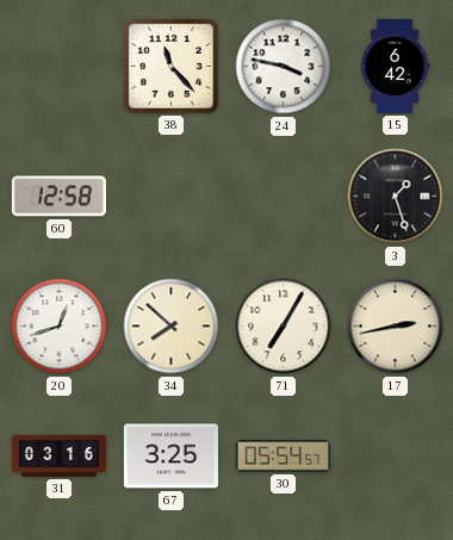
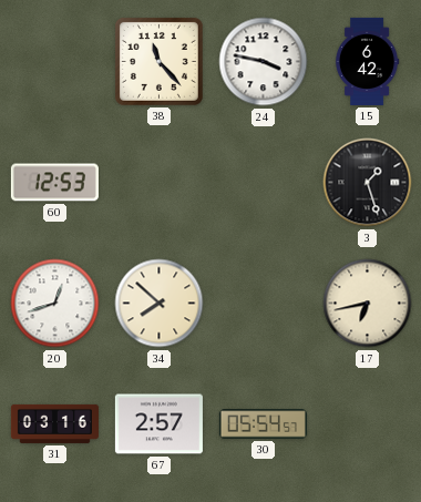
60: 12:58 -> 12:53
71: 7:05 -> none
17: 2:43 -> 6:43
67: 3:25 -> 2:57
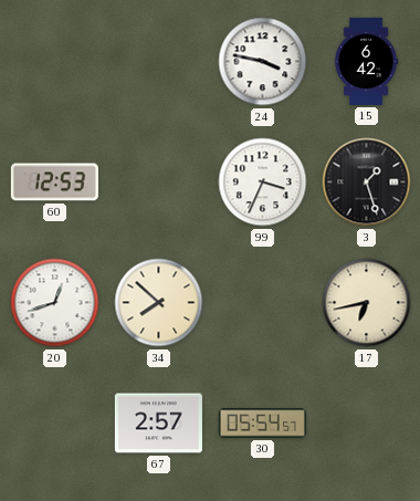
38: 11:23 -> none
99: none -> 3:34
31: 03:16 -> none
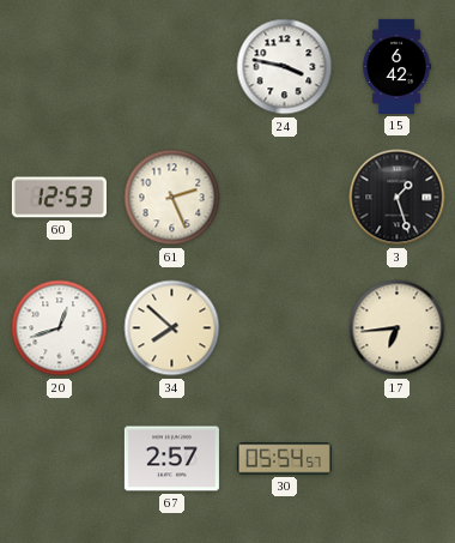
61: none -> 2:26
99: 3:34 -> none
17: 6:43 -> 6:44
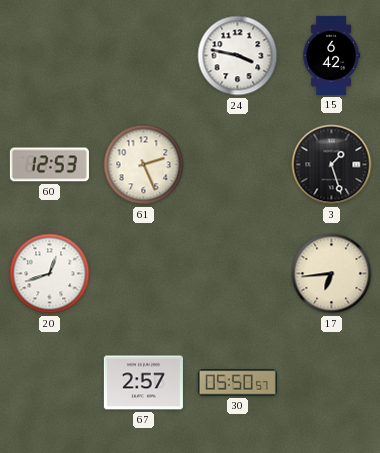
34: 7:52 -> none
30: 05:54 -> 05:50
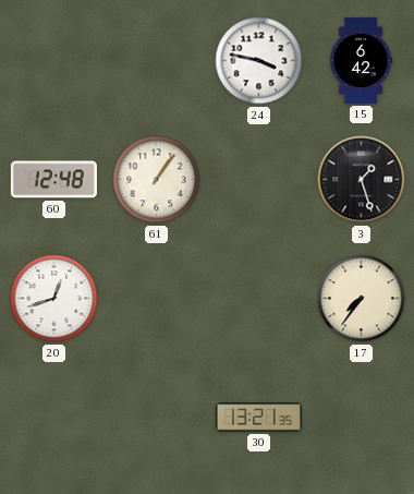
60: 12:53 -> 12:48
61: 2:26 -> 1:06
17: 6:44 -> 7:36
67: 2:57 -> none
30: 05:50 -> 13:21
